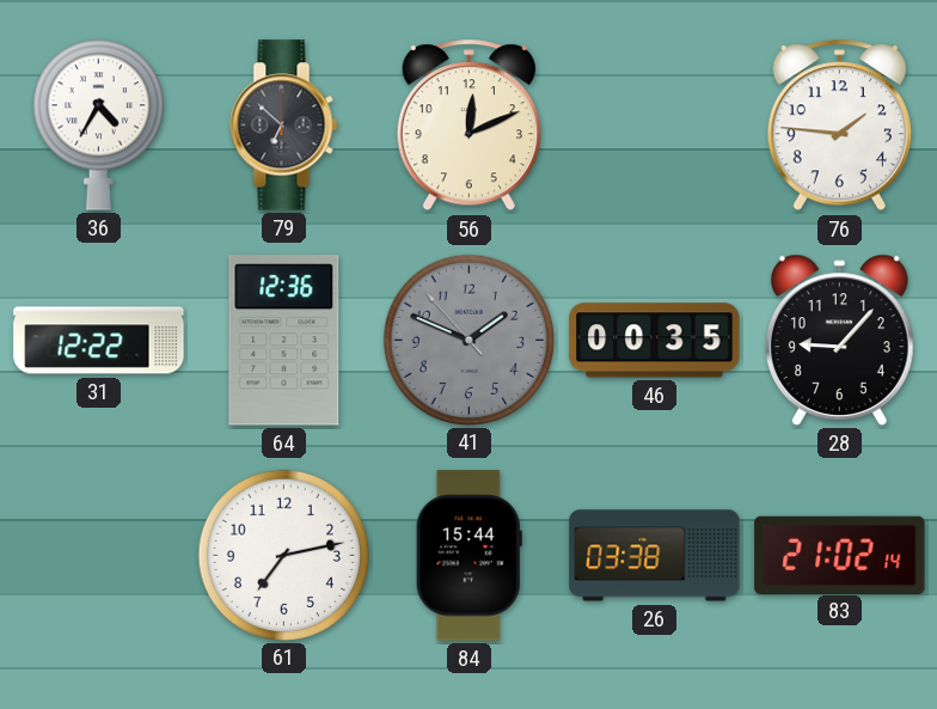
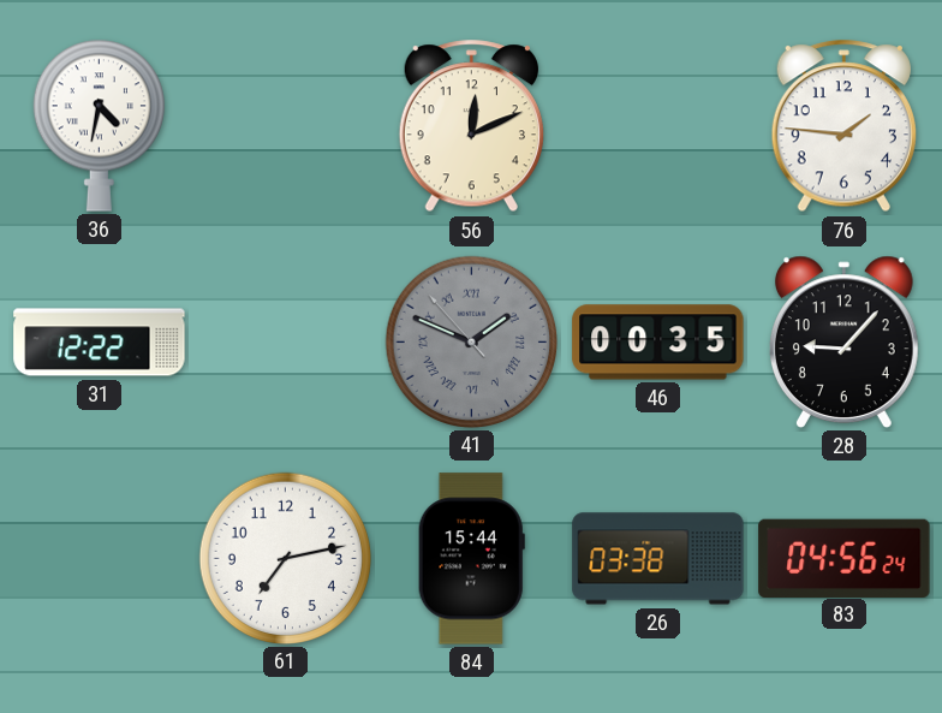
36: 4:35 -> 4:32
79: 6:52 -> none
64: 12:36 -> none
41 numerals: Arabic -> Roman
83: 21:02 -> 04:56
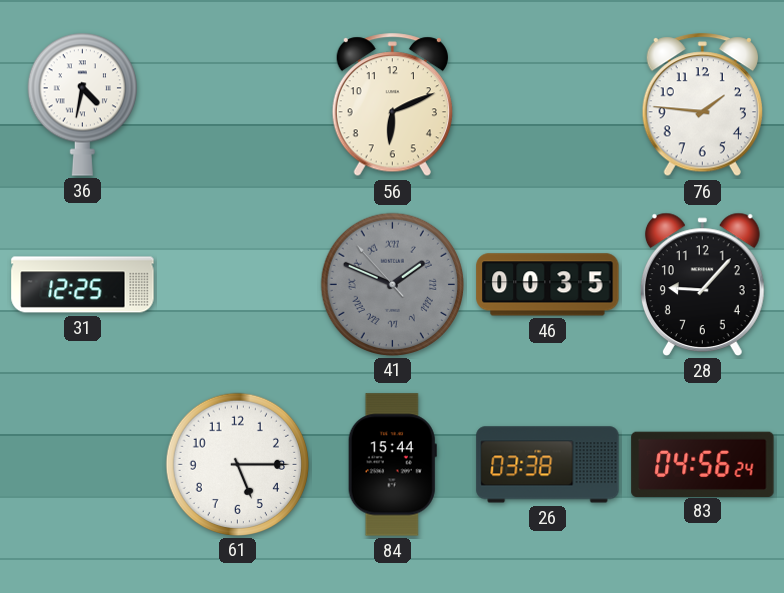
56: 12:11 -> 6:11
31: 12:22 -> 12:25
61: 7:13 -> 5:15
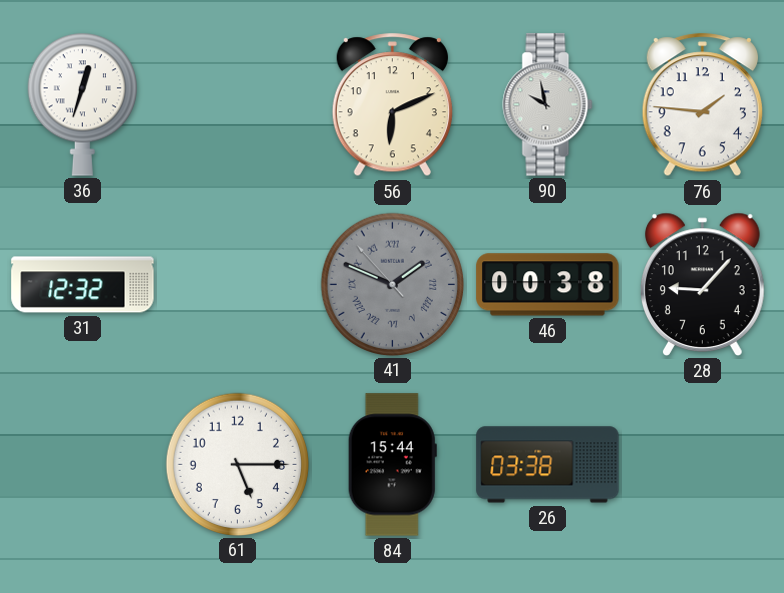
36: 4:32 -> 12:33
90: none -> 9:58
31: 12:25 -> 12:32
46: 00:35 -> 00:38
83: 04:56 -> none
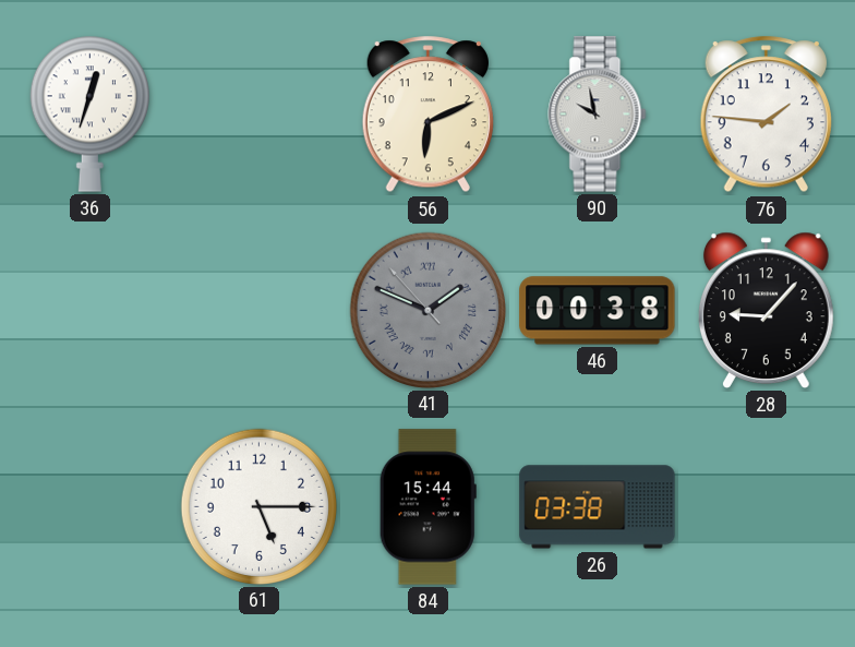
31: 12:32 -> none
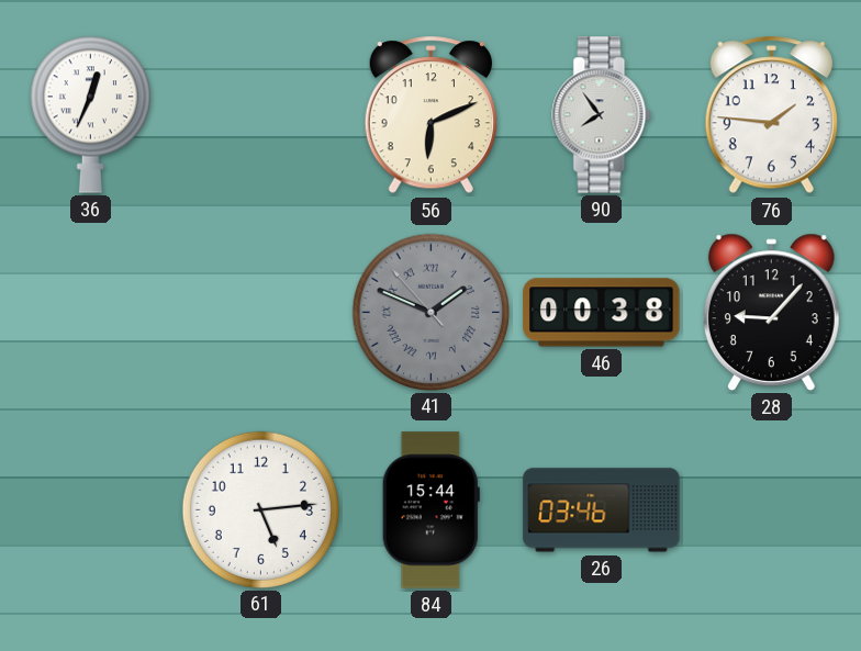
36: 12:33 -> 12:34
90: 9:58 -> 7:54
61: 5:15 -> 5:14
26: 03:38 -> 03:46
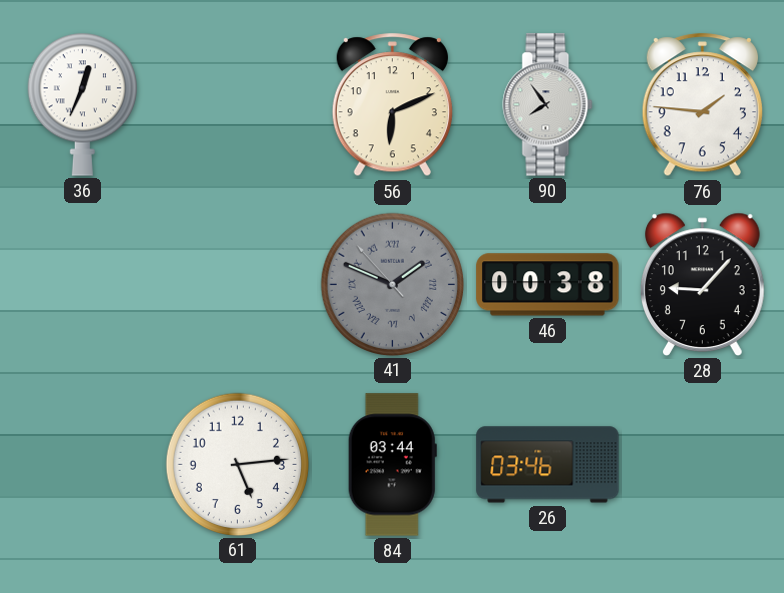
84: 15:44 -> 03:44
